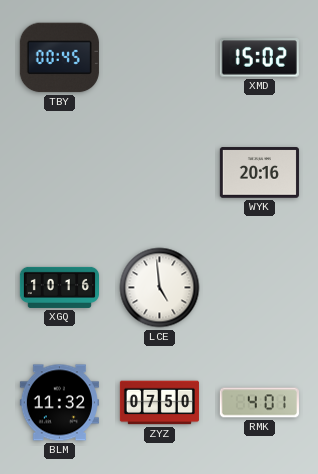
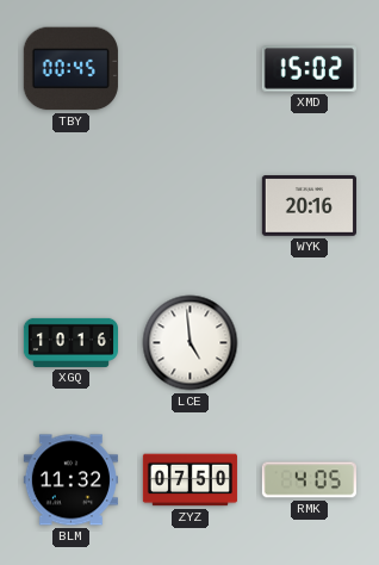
RMK: 4:01 -> 4:05
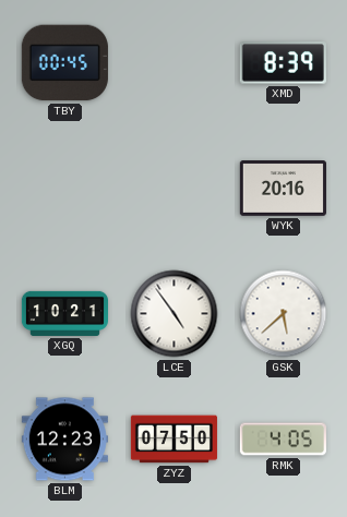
XMD: 15:02 -> 8:39
XGQ: 10:16 -> 10:21
LCE: 4:59 -> 4:54
GSK: none -> 5:38
BLM: 11:32 -> 12:23
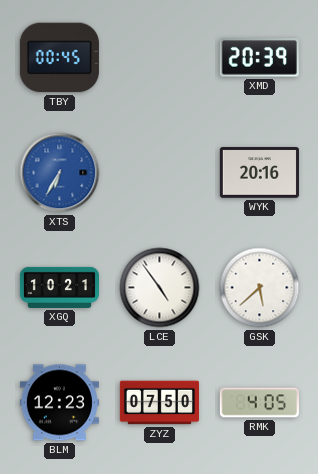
XMD: 8:39 -> 20:39
XTS: none -> 6:35
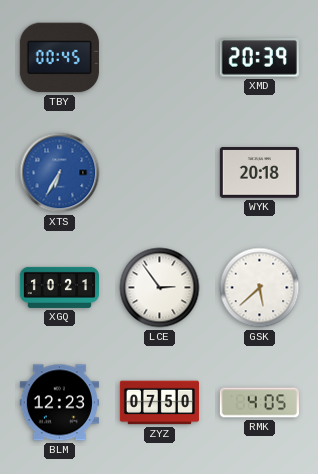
WYK: 20:16 -> 20:18
LCE: 4:54 -> 2:54
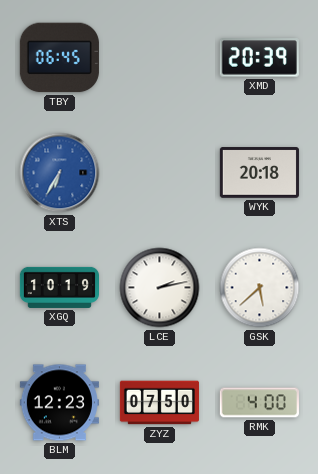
TBY: 00:45 -> 06:45
XGQ: 10:21 -> 10:19
LCE: 2:54 -> 2:13
RMK: 4:05 -> 4:00
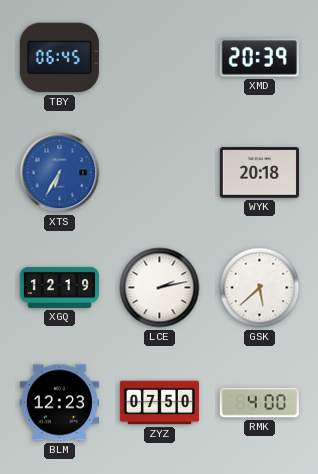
XGQ: 10:19 -> 12:19
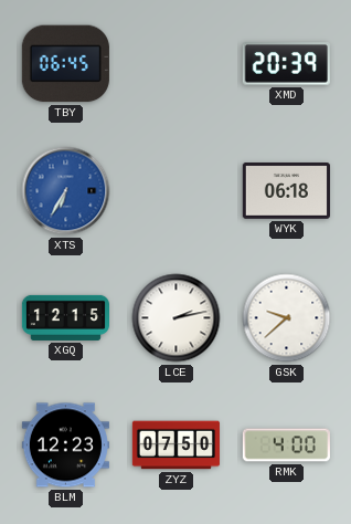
WYK: 20:18 -> 06:18
XGQ: 12:19 -> 12:15
GSK: 5:38 -> 9:38
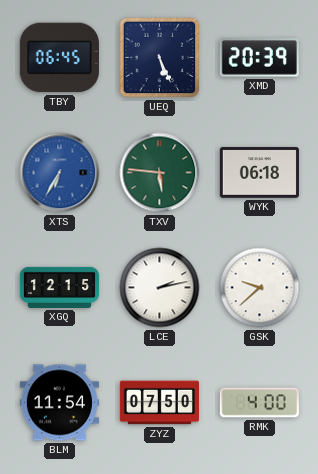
UEQ: none -> 5:26
TXV: none -> 5:46
BLM: 12:23 -> 11:54
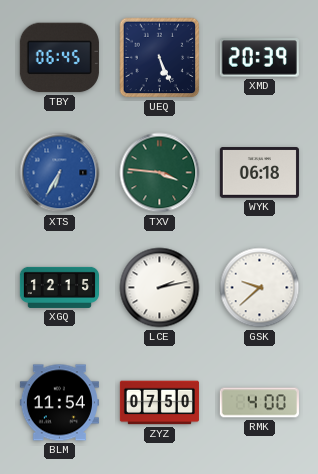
TXV: 5:46 -> 3:46
